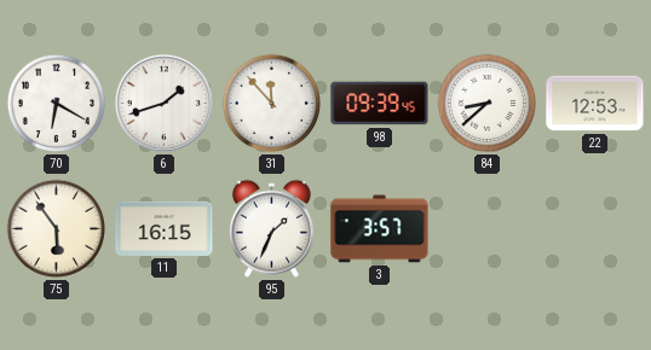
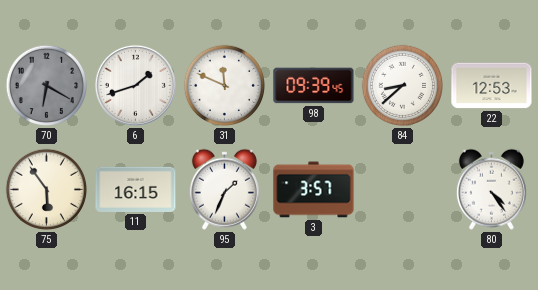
70 dial: white -> grey
31: 11:53 -> 11:49
80: none -> 4:24
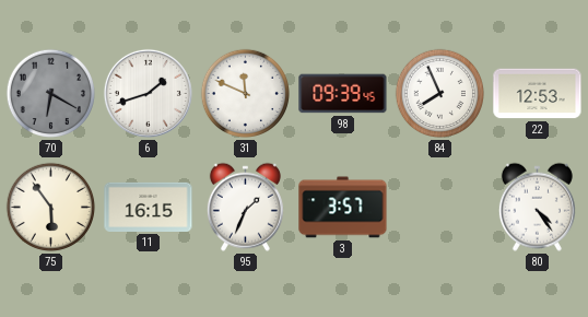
84: 8:38 -> 7:56
